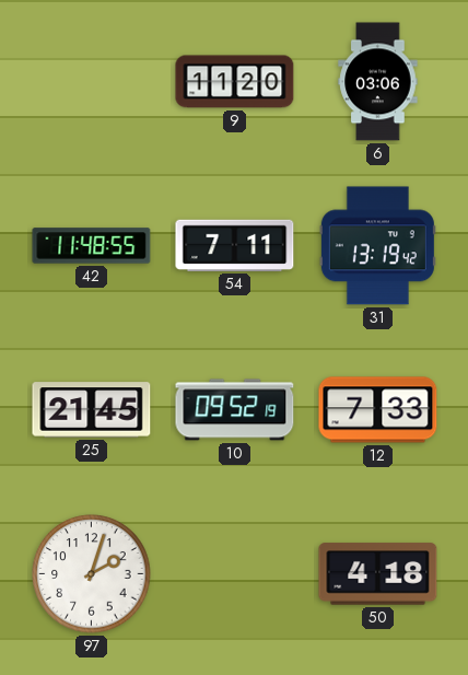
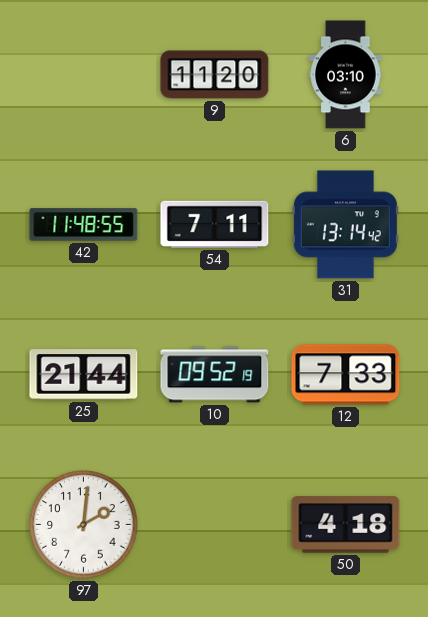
6: 03:06 -> 03:10
31: 13:19 -> 13:14
25: 21:45 -> 21:44
97: 2:03 -> 2:01
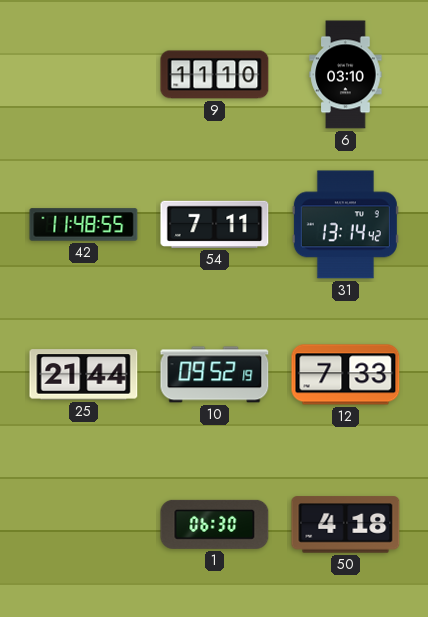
9: 11:20 -> 11:10
97: 2:01 -> none
1: none -> 06:30
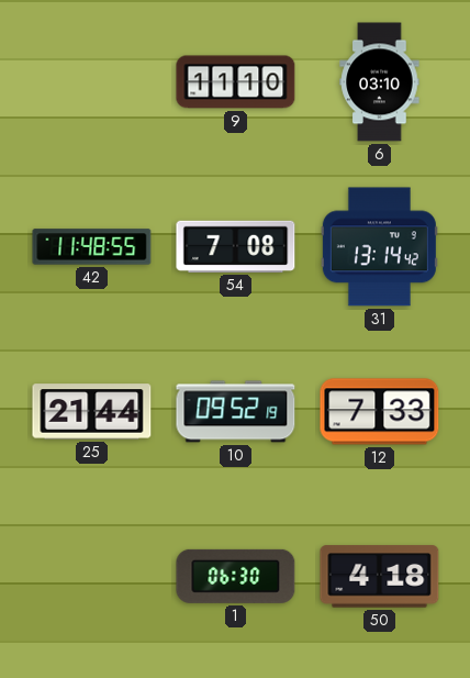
54: 7:11 -> 7:08
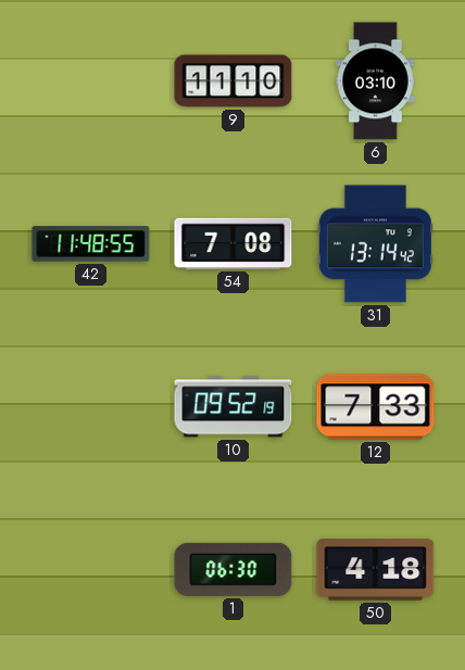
25: 21:44 -> none
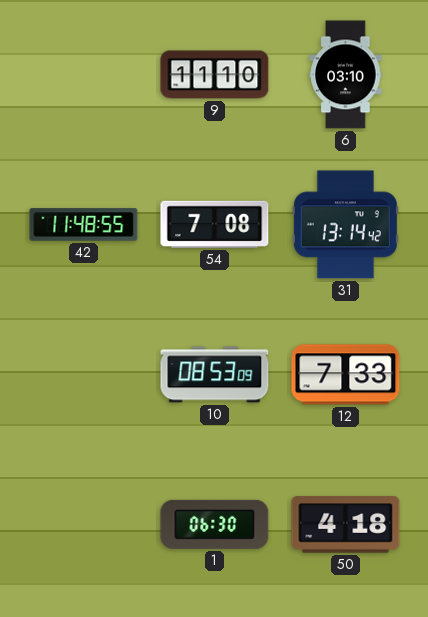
10: 09:52 -> 08:53
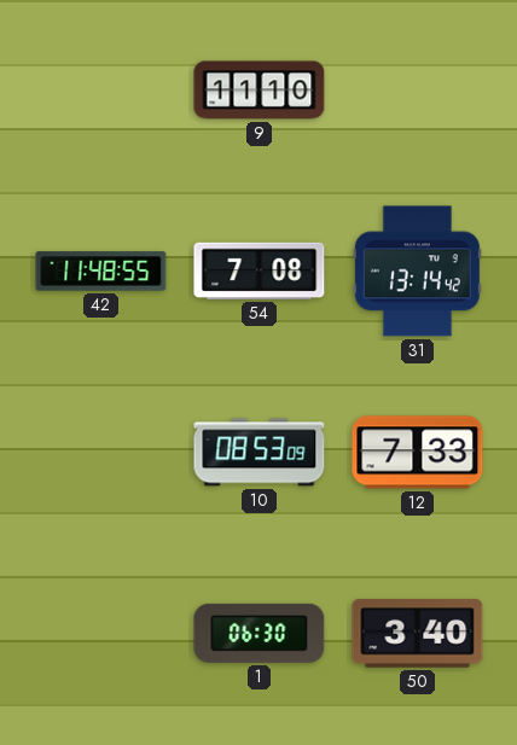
6: 03:10 -> none
50: 4:18 -> 3:40
